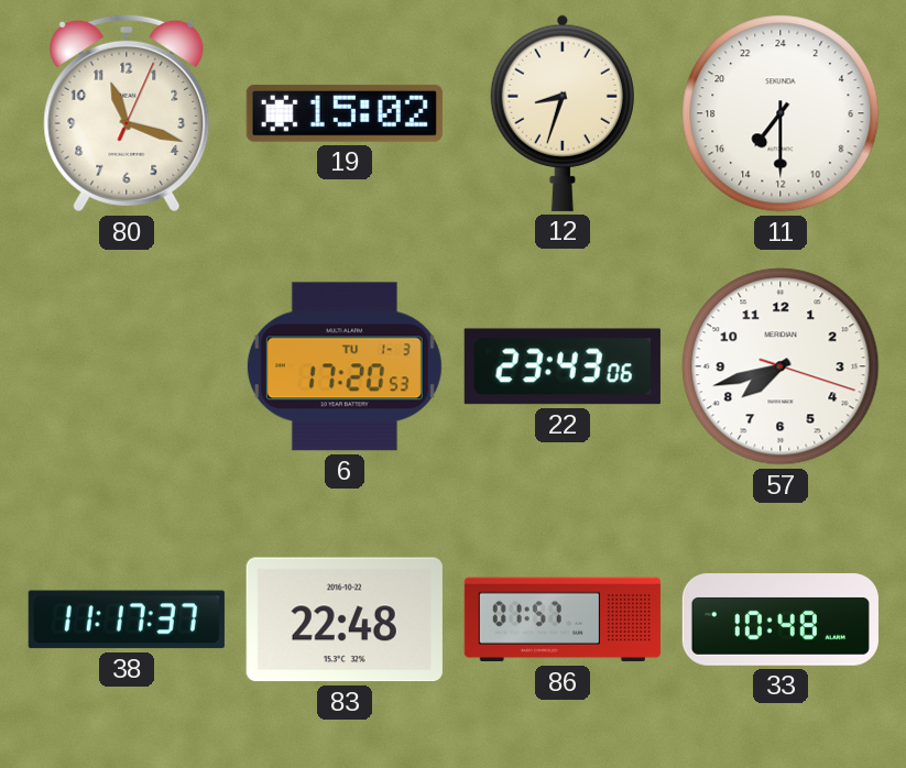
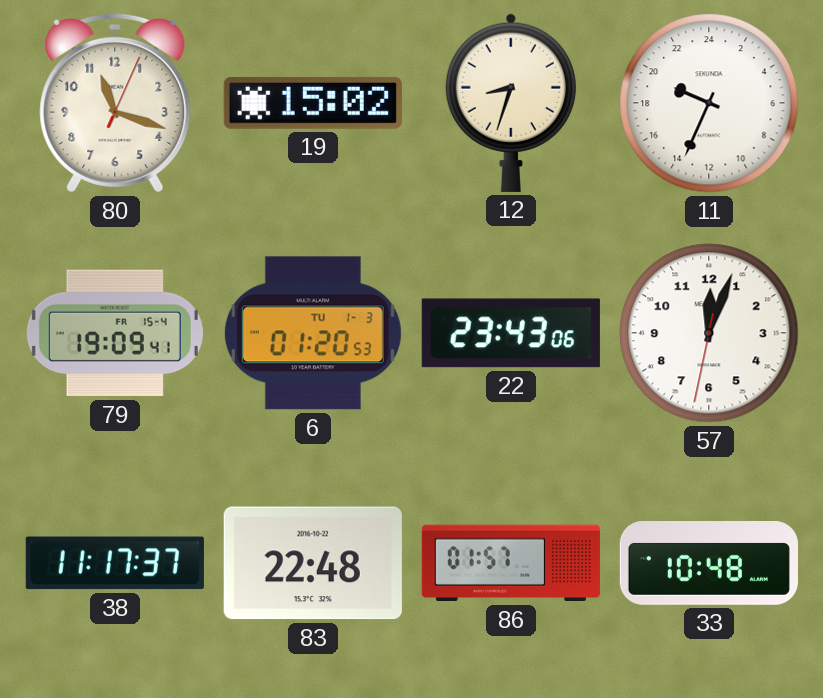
11: 14:30 -> 19:34
79: none -> 19:09
6: 17:20 -> 01:20
57: 7:42 -> 12:03
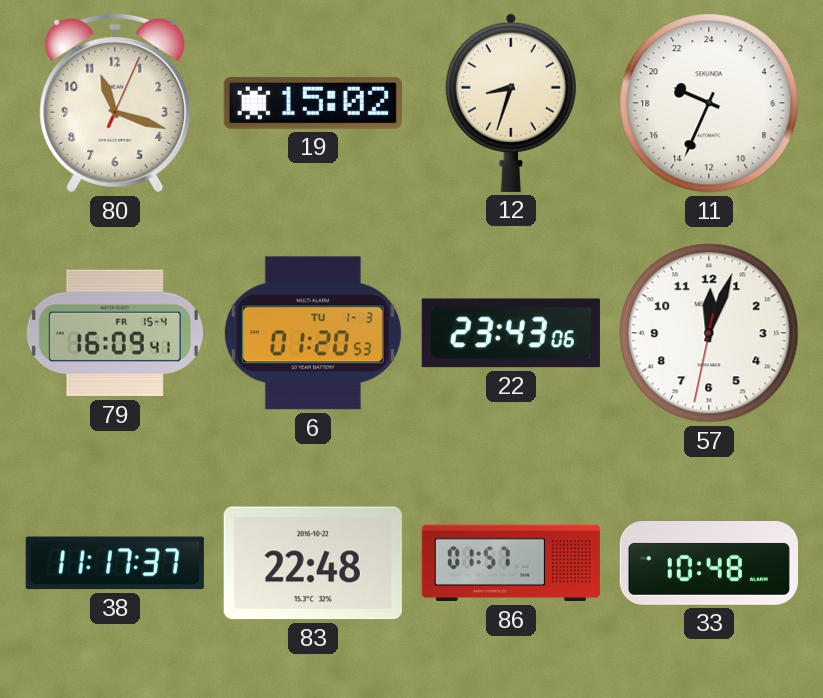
79: 19:09 -> 16:09
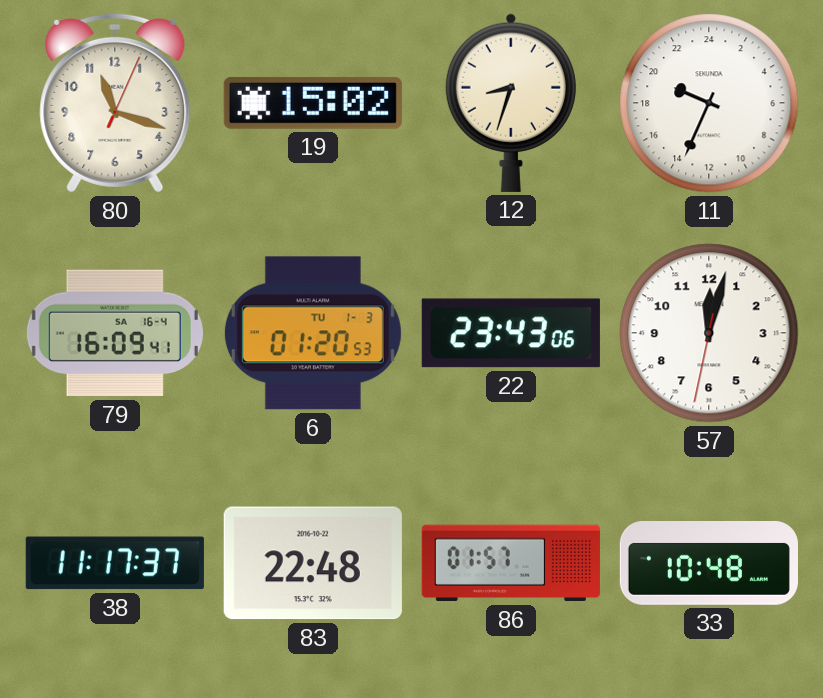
79 date: FR 15-4 -> SA 16-4
57: 12:03 -> 12:02
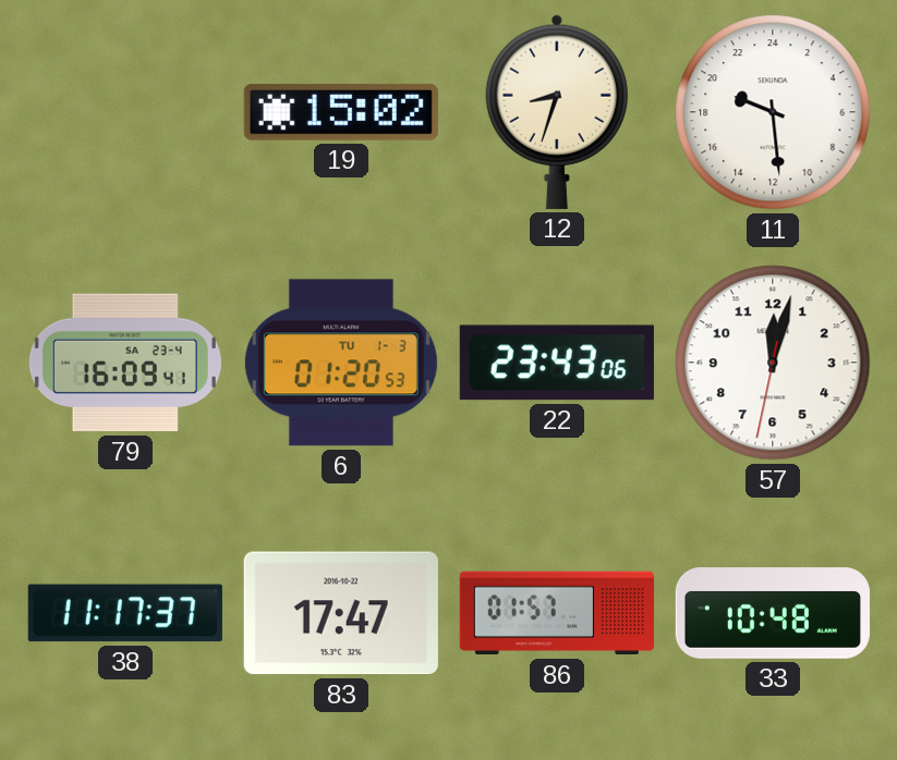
80: 11:18 -> none
11: 19:34 -> 19:29
79 date: SA 16-4 -> SA 23-4
83: 22:48 -> 17:47
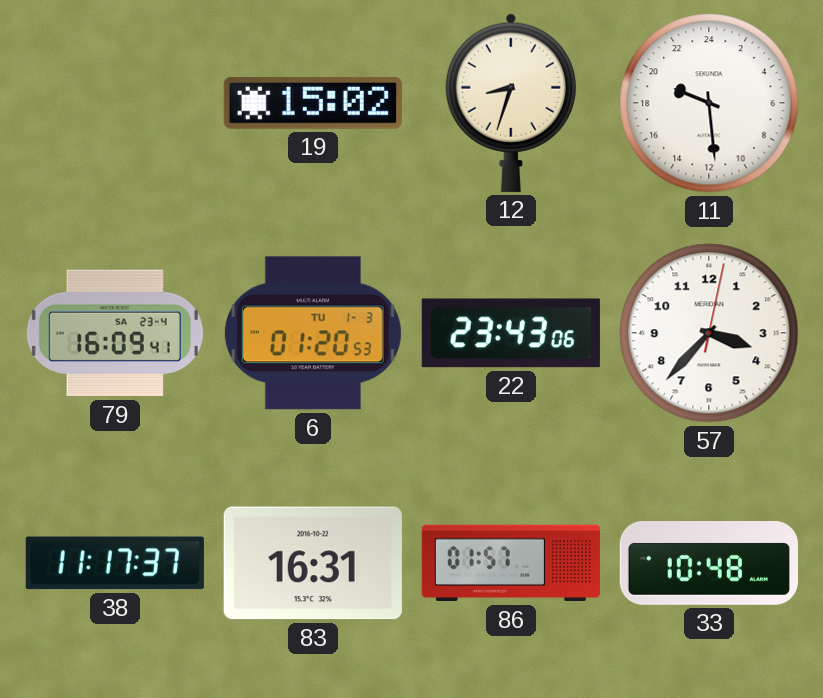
57: 12:02 -> 3:37
83: 17:47 -> 16:31
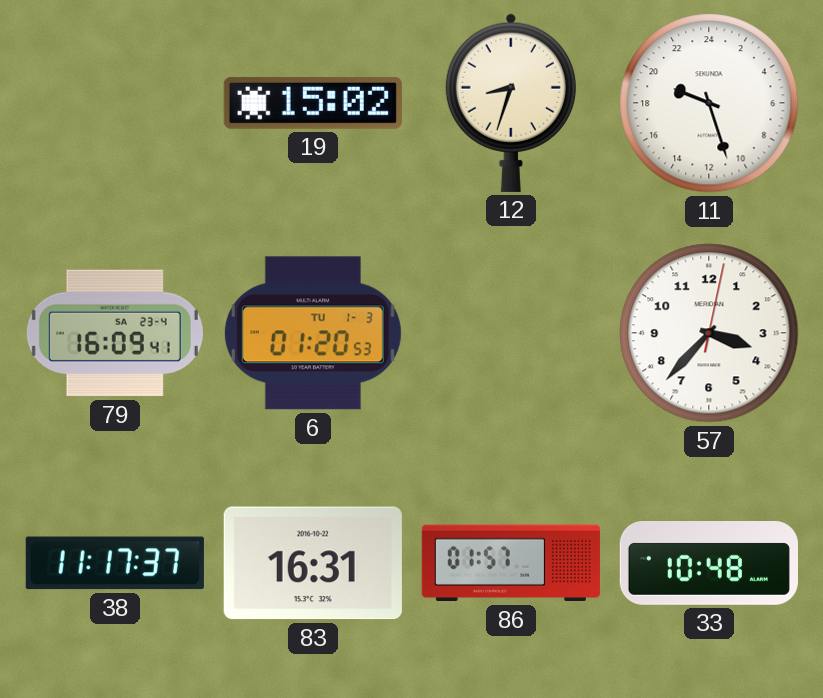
11: 19:29 -> 19:27
22: 23:43 -> none
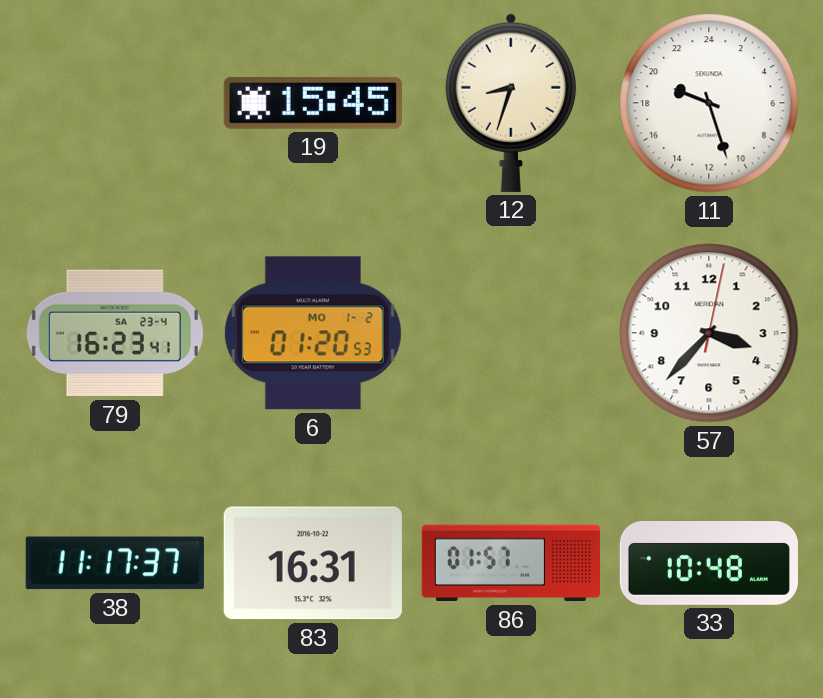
19: 15:02 -> 15:45
79: 16:09 -> 16:23
6 date: TU 1-3 -> MO 1-2
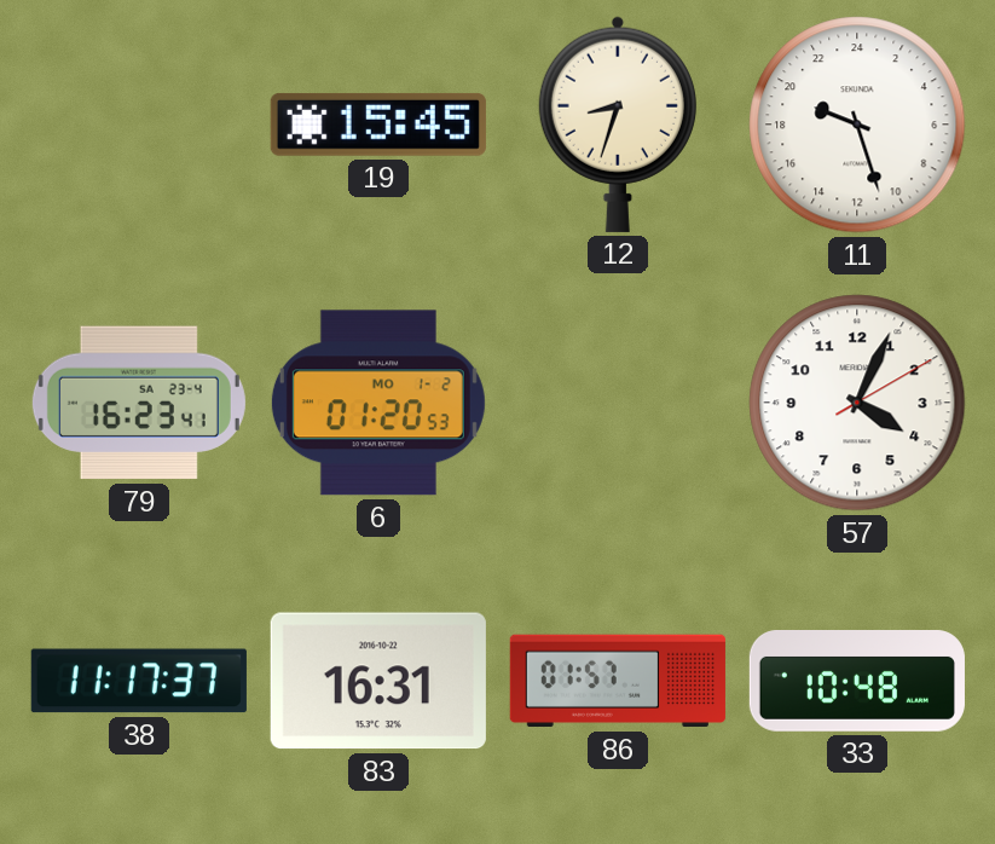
57: 3:37 -> 4:04
